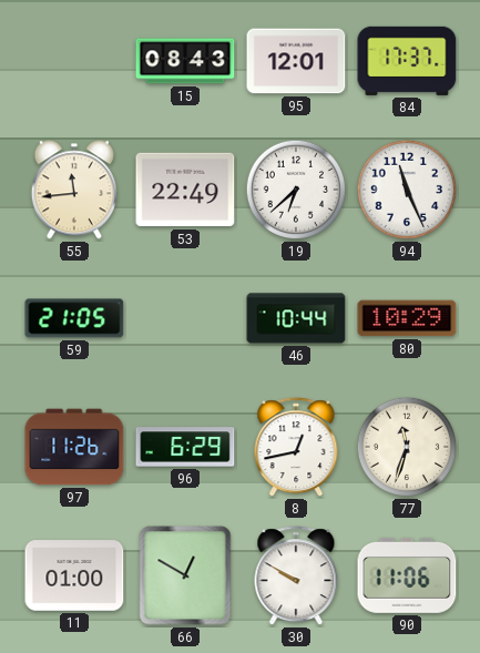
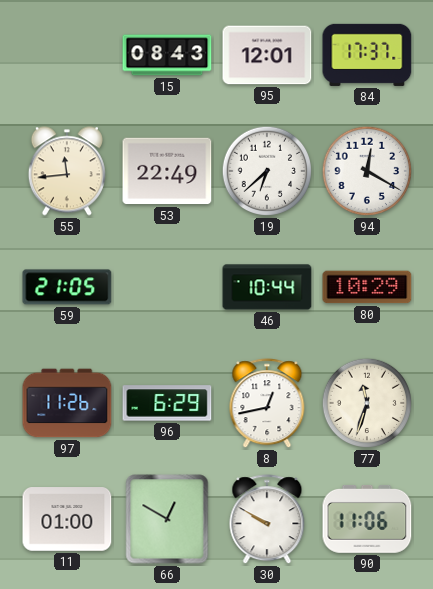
94: 11:26 -> 12:20
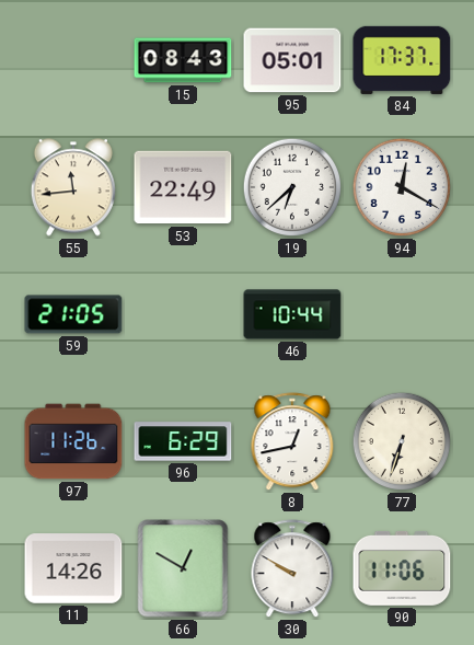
95: 12:01 -> 05:01
80: 10:29 -> none
77: 11:33 -> 6:33
11: 01:00 -> 14:26
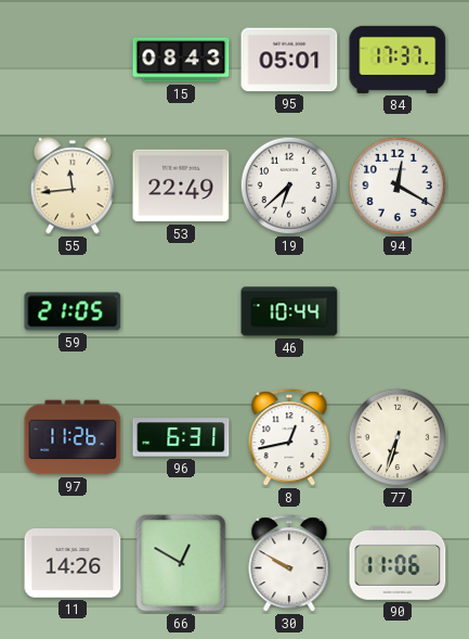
96: 6:29 -> 6:31
